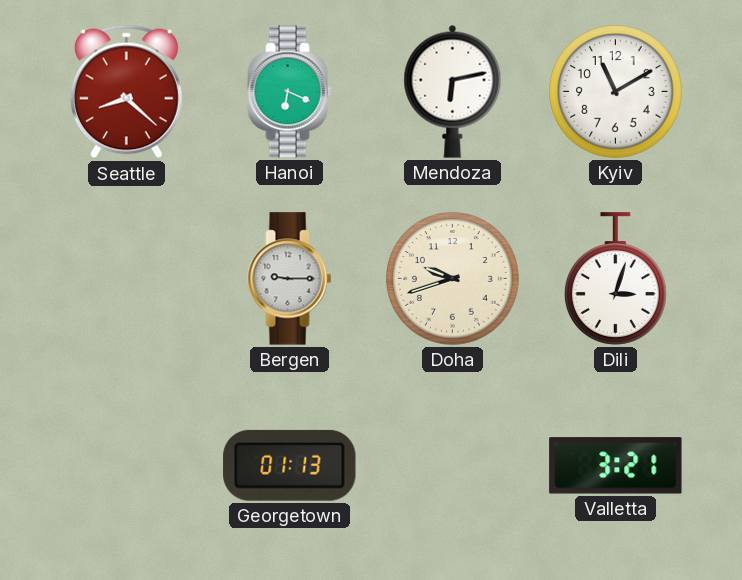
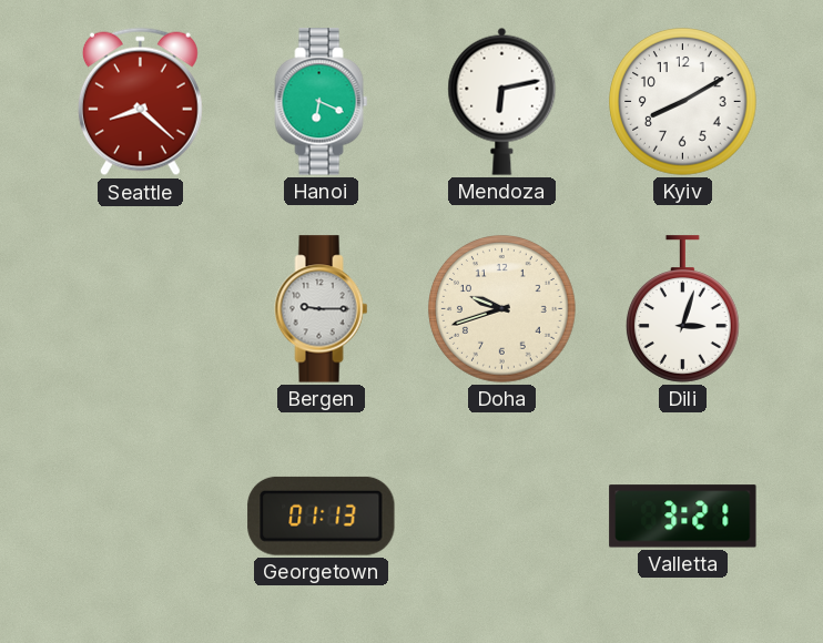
Kyiv: 11:10 -> 8:10
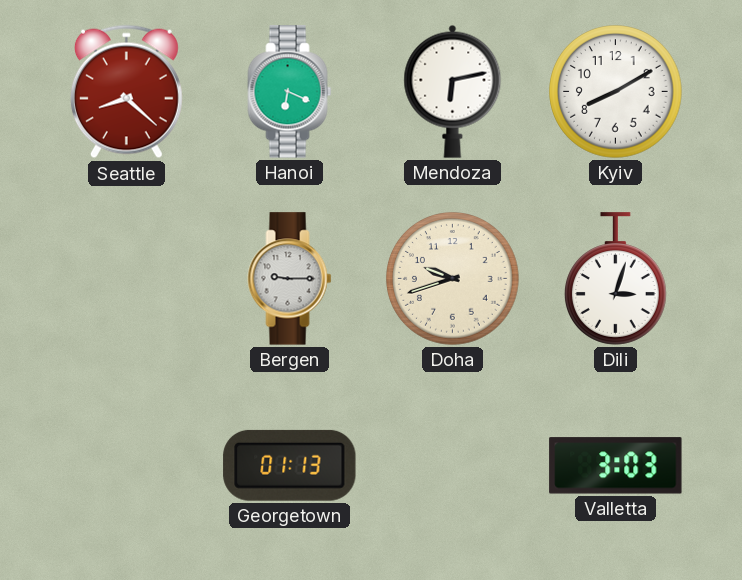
Valletta: 3:21 -> 3:03
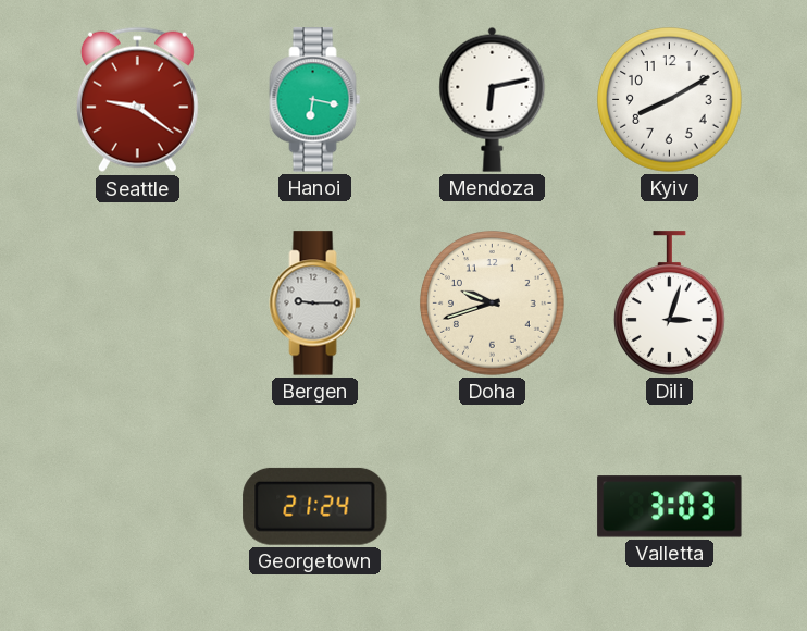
Seattle: 8:22 -> 9:21
Hanoi: 6:19 -> 6:17
Georgetown: 01:13 -> 21:24
